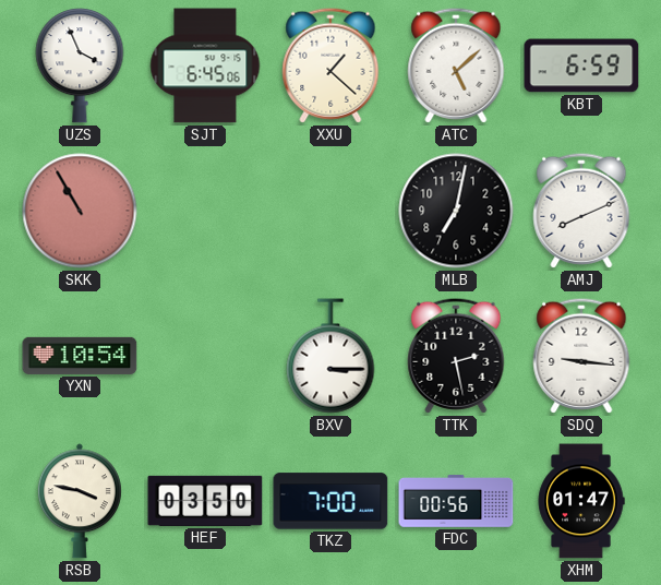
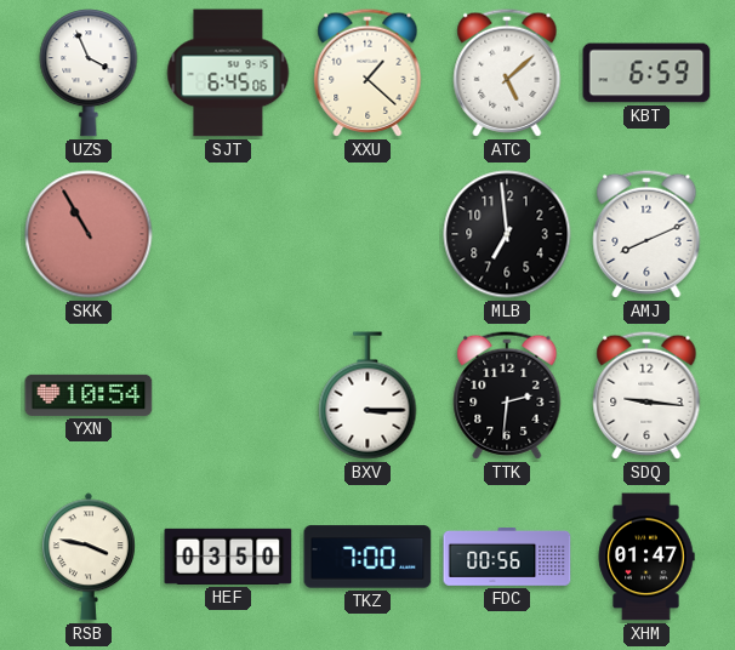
MLB: 7:02 -> 6:59
TTK: 2:28 -> 2:31
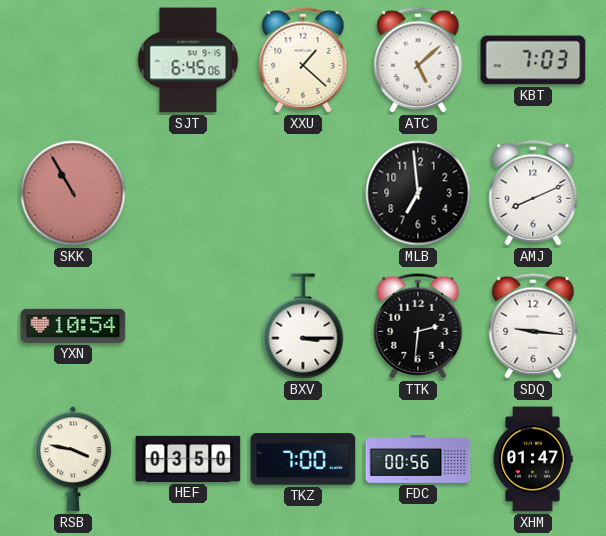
UZS: 3:56 -> none
KBT: 6:59 -> 7:03
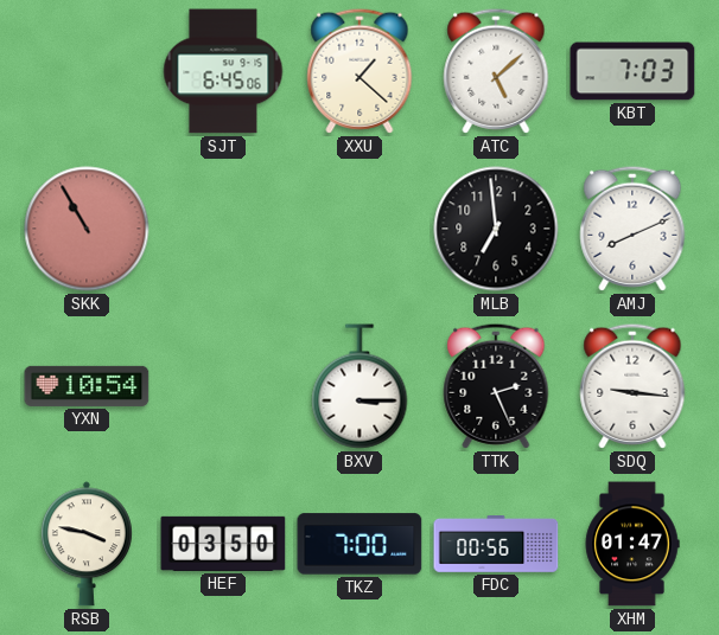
TTK: 2:31 -> 2:26
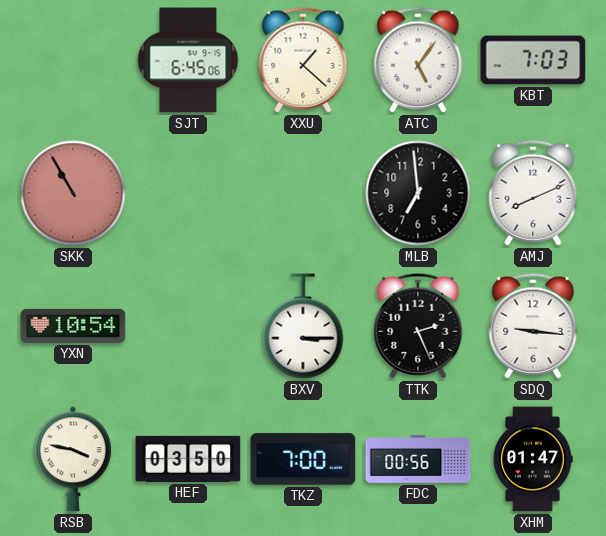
ATC: 5:08 -> 5:06
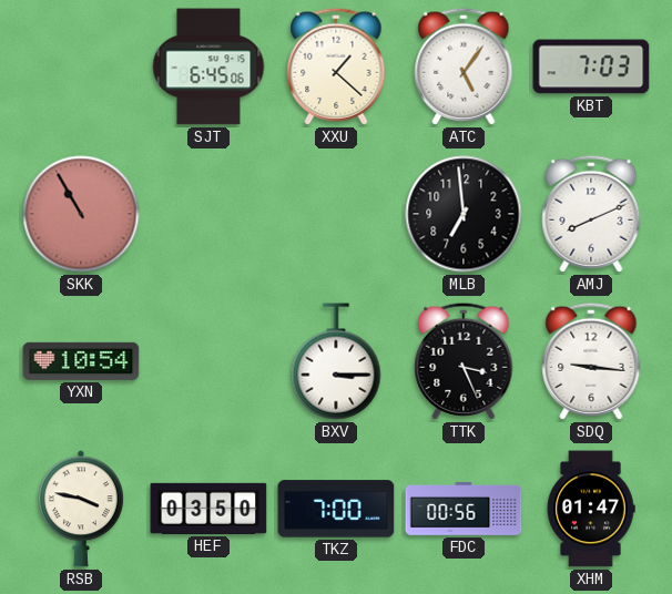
TTK: 2:26 -> 3:26
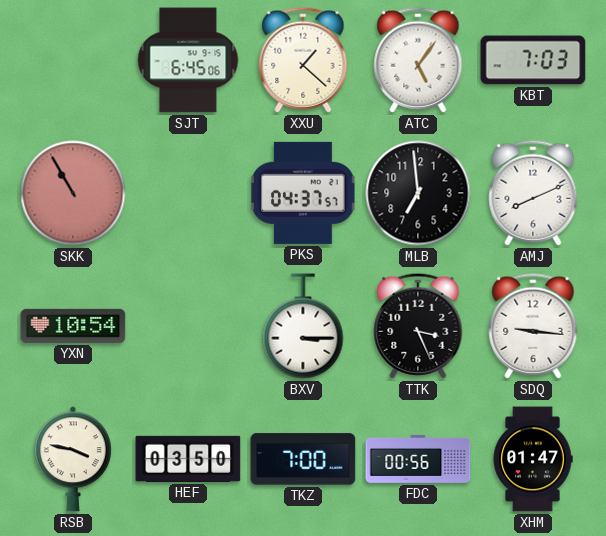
PKS: none -> 04:37
